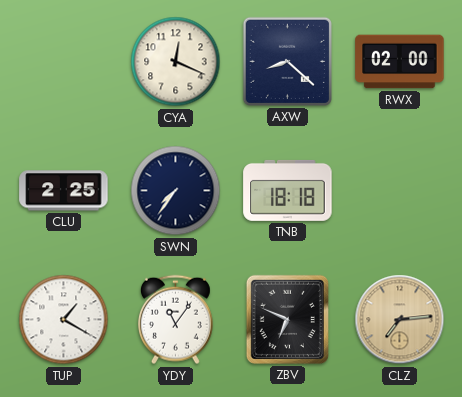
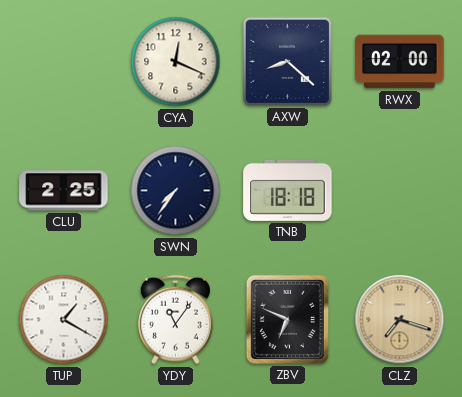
CLZ: 7:14 -> 7:18
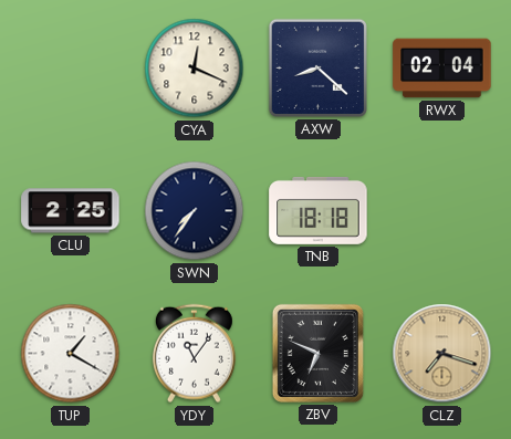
RWX: 02:00 -> 02:04
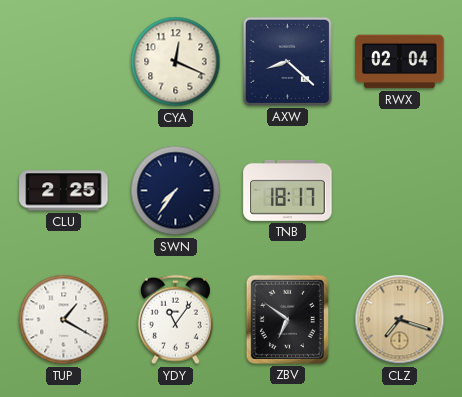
TNB: 18:18 -> 18:17
ZBV: 6:49 -> 6:51
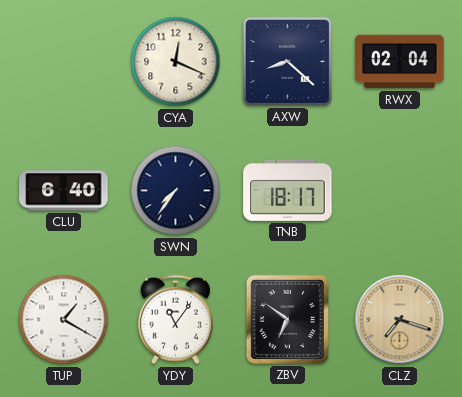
CLU: 2:25 -> 6:40
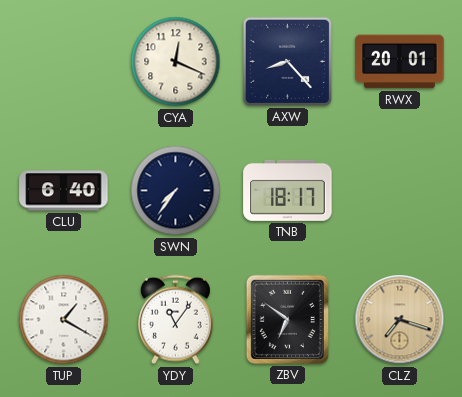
AXW: 8:22 -> 8:23
RWX: 02:04 -> 20:01
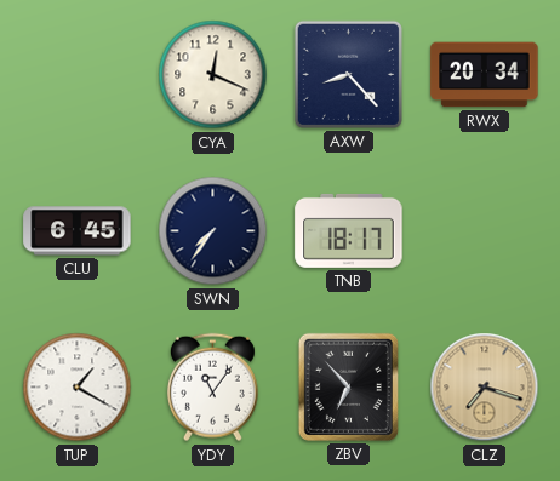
RWX: 20:01 -> 20:34
CLU: 6:40 -> 6:45
ZBV: 6:51 -> 6:53
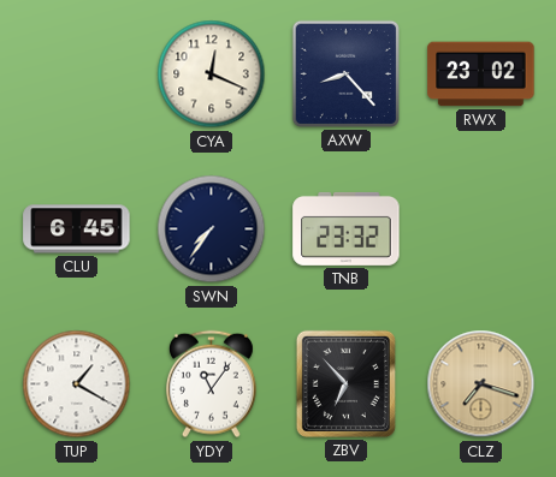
RWX: 20:34 -> 23:02
TNB: 18:17 -> 23:32
